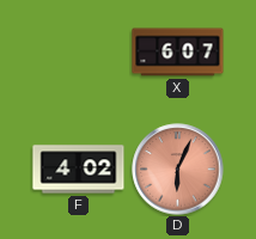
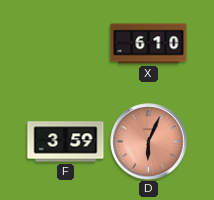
X: 6:07 -> 6:10
F: 4:02 -> 3:59
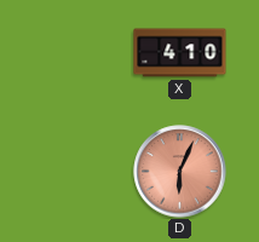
X: 6:10 -> 4:10
F: 3:59 -> none
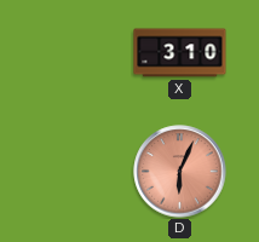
X: 4:10 -> 3:10
